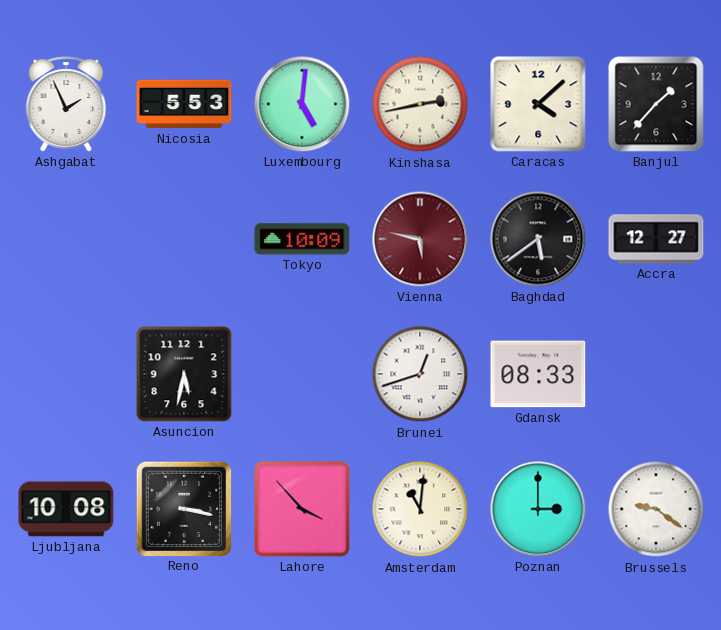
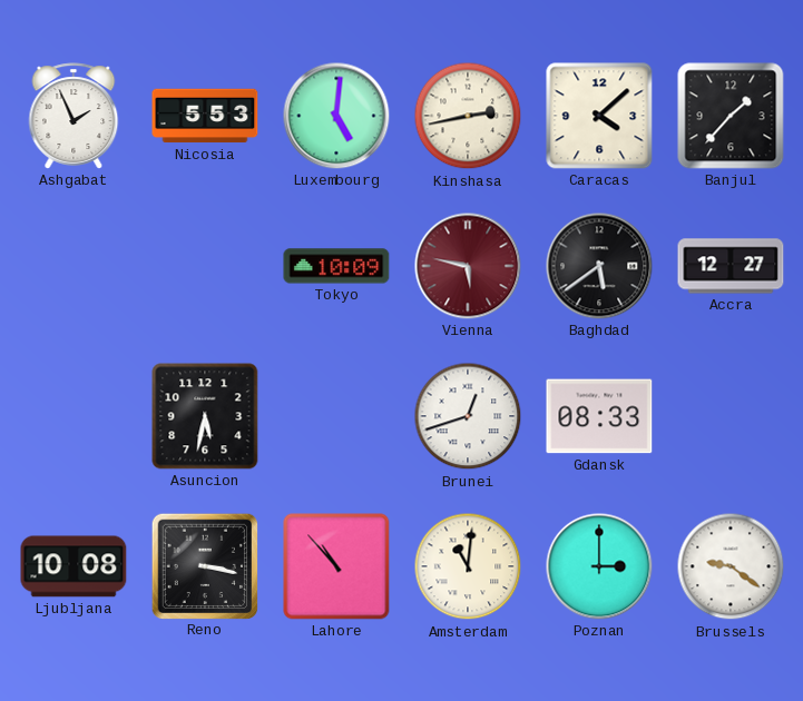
Lahore: 3:53 -> 10:53
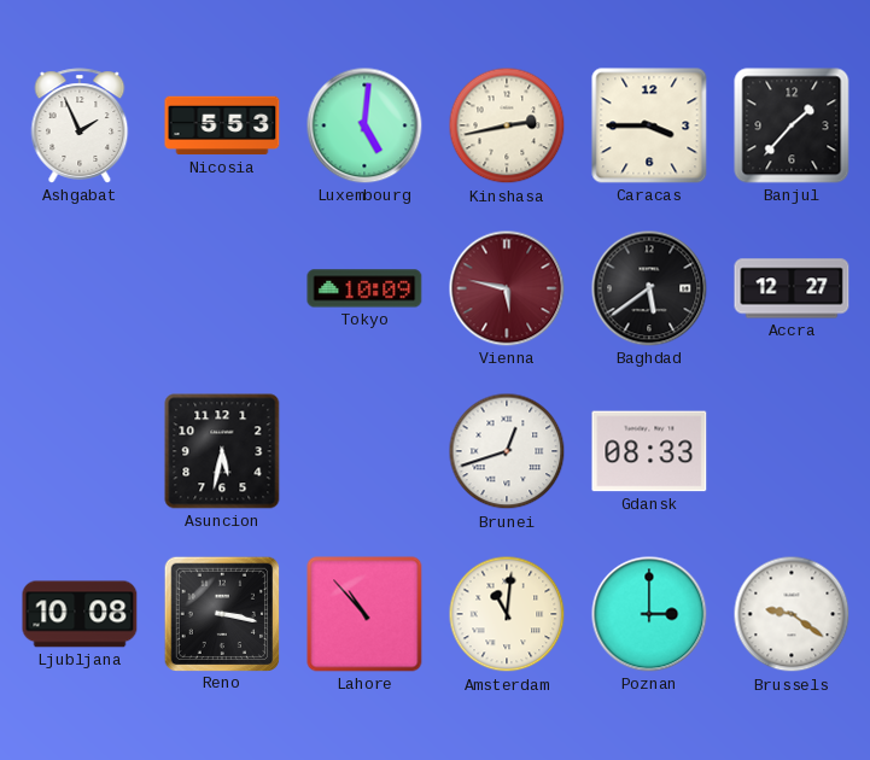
Caracas: 4:08 -> 3:45
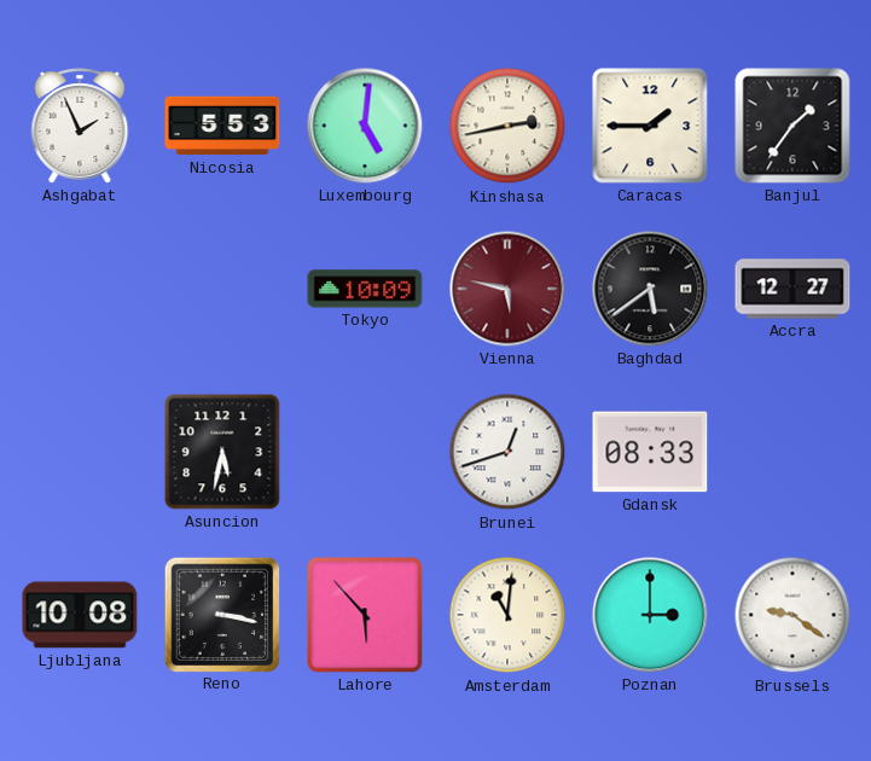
Caracas: 3:45 -> 1:45
Banjul: 1:37 -> 1:36
Lahore: 10:53 -> 5:53
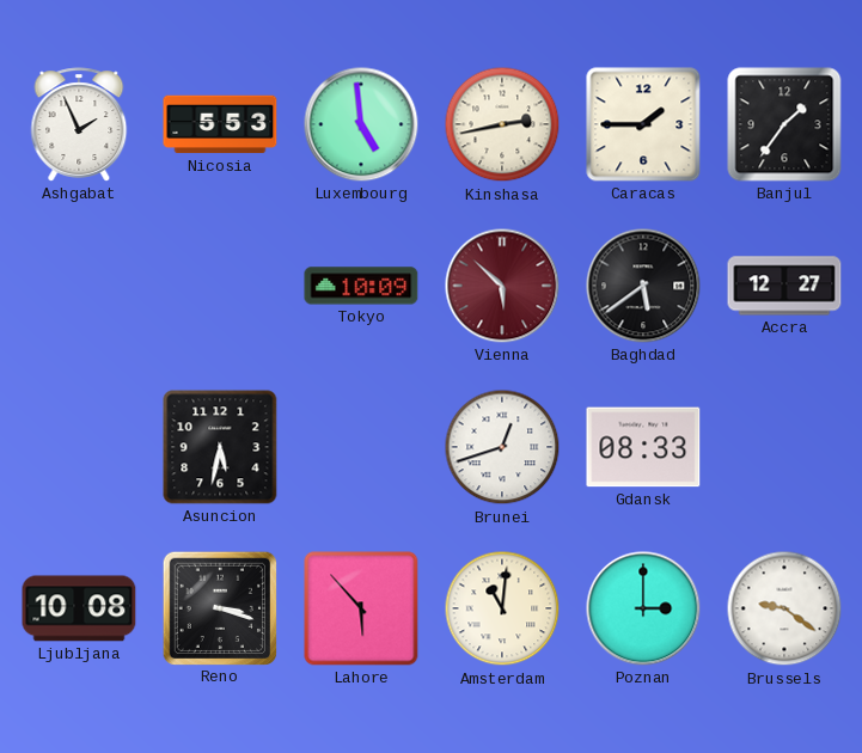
Luxembourg: 5:01 -> 4:59
Vienna: 5:47 -> 5:52
Reno: 3:17 -> 3:18
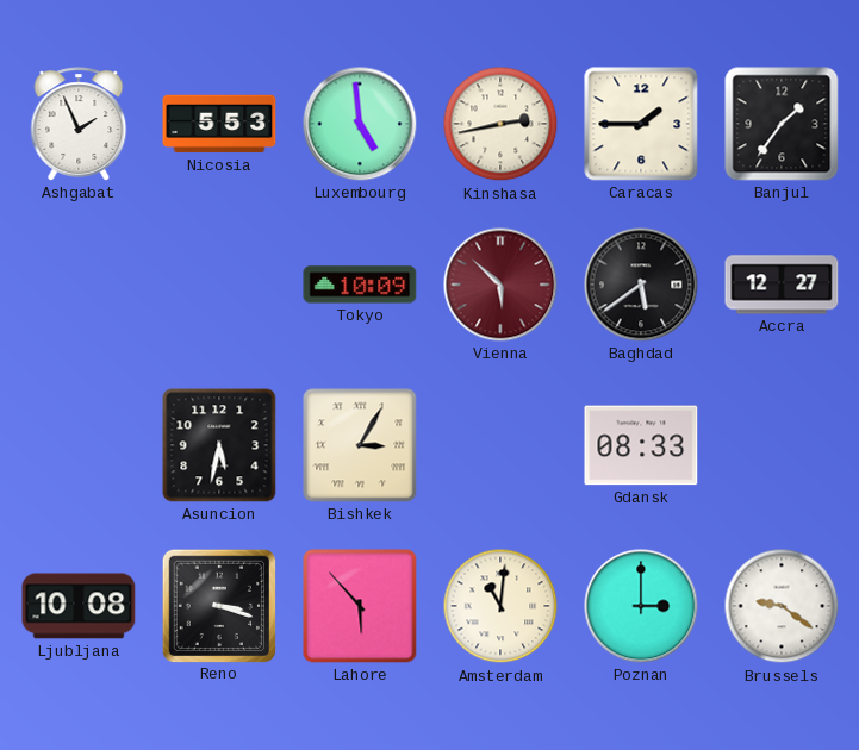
Bishkek: none -> 3:05
Brunei: 12:42 -> none
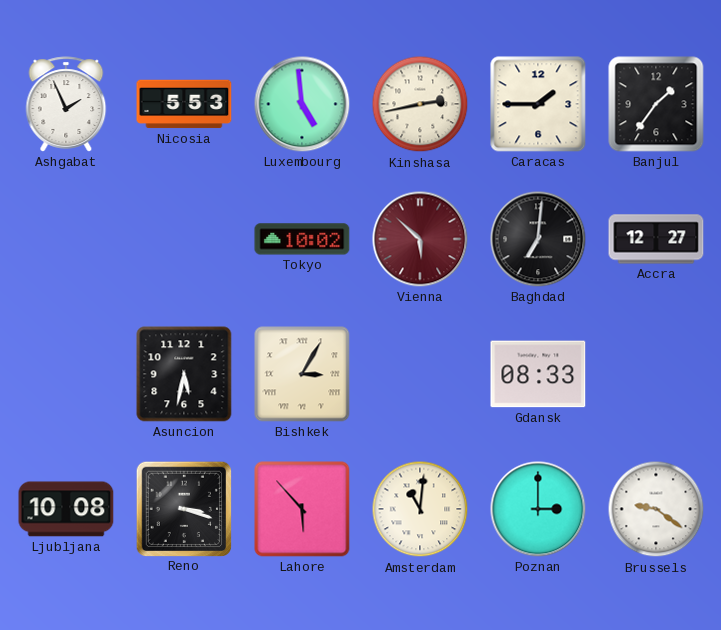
Tokyo: 10:09 -> 10:02
Baghdad: 5:39 -> 7:01
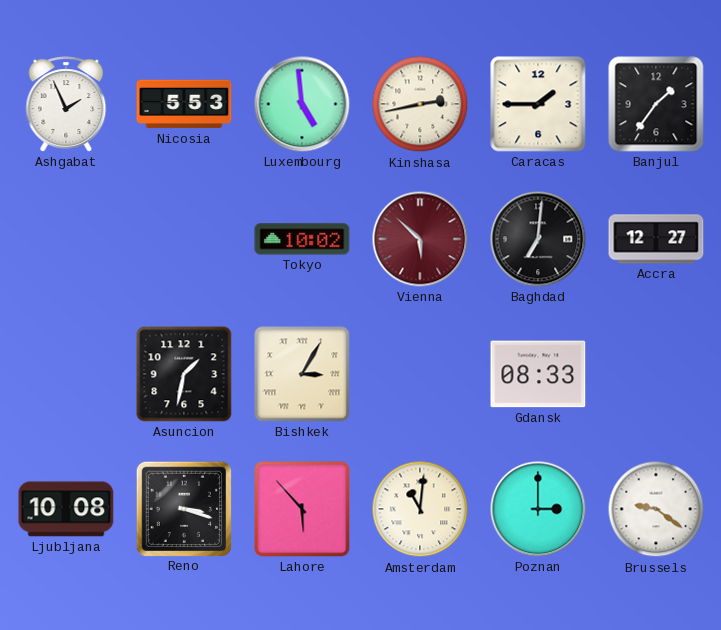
Asuncion: 5:32 -> 1:32
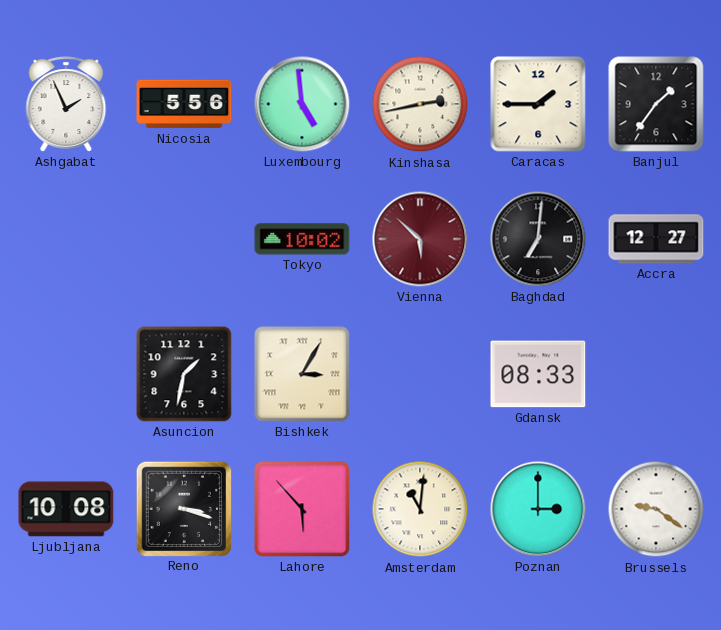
Nicosia: 5:53 -> 5:56
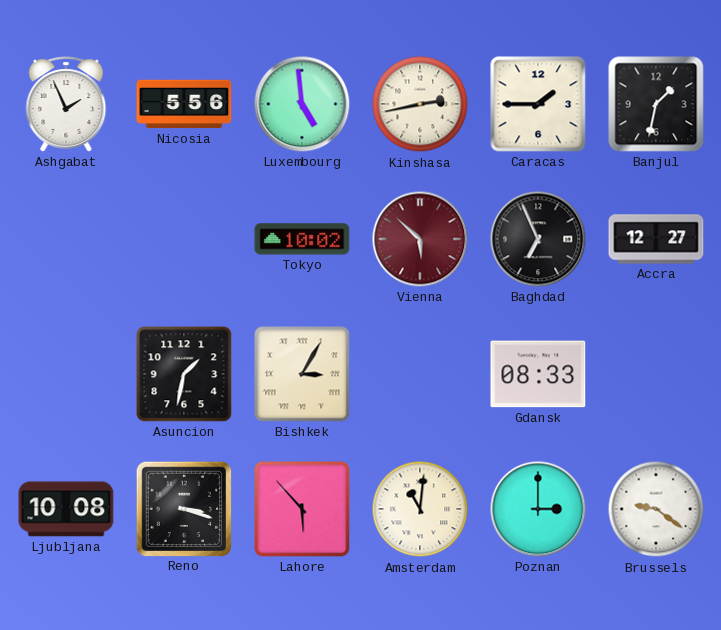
Banjul: 1:36 -> 1:32
Baghdad: 7:01 -> 6:56
